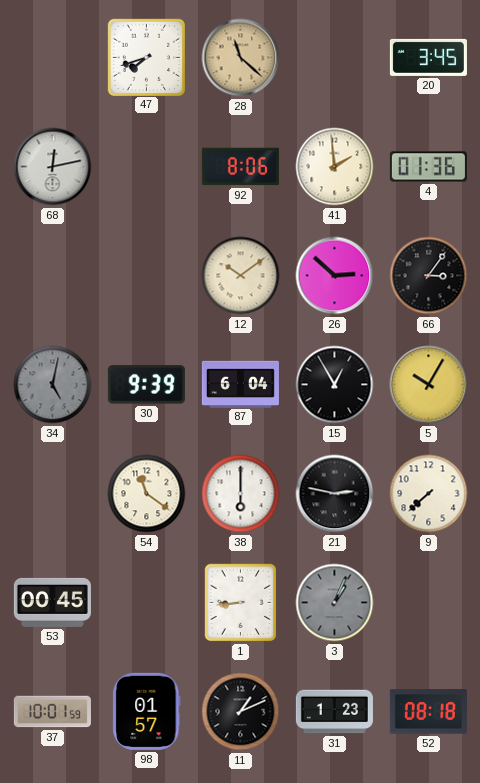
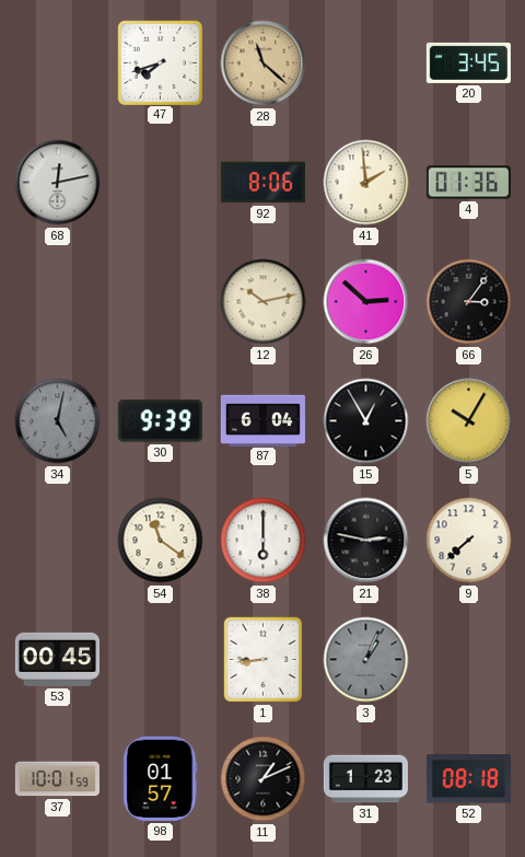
12: 10:09 -> 10:13
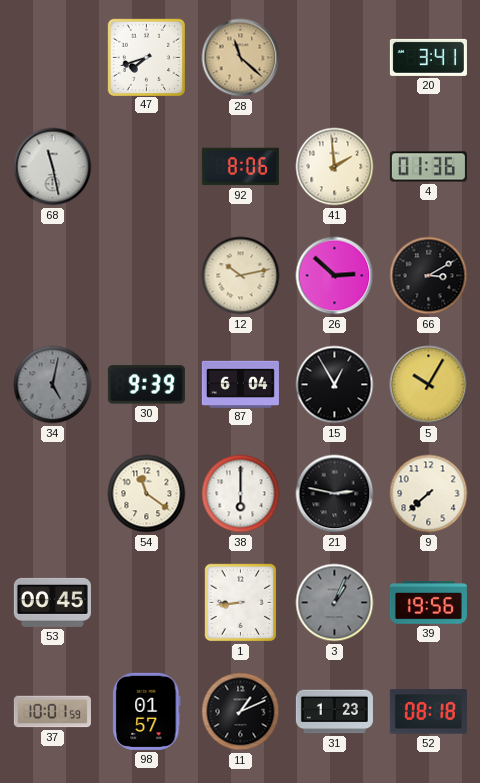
20: 3:45 -> 3:41
68: 12:13 -> 11:28
66: 3:06 -> 3:10
39: none -> 19:56
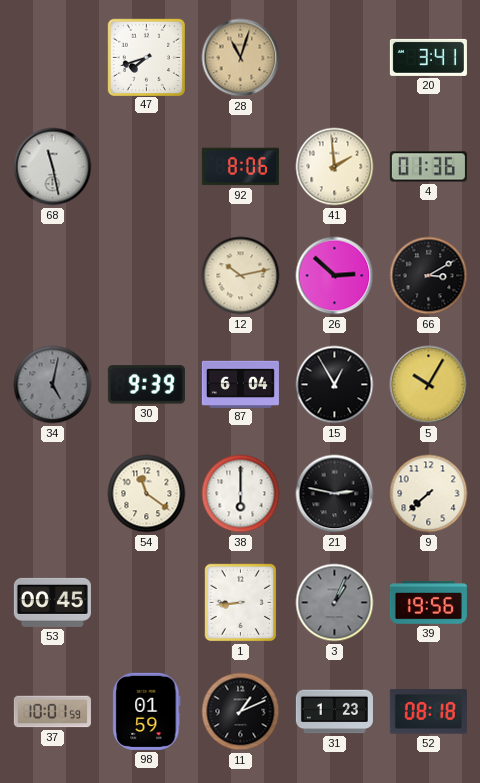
28: 11:22 -> 11:03
98: 01:57 -> 01:59
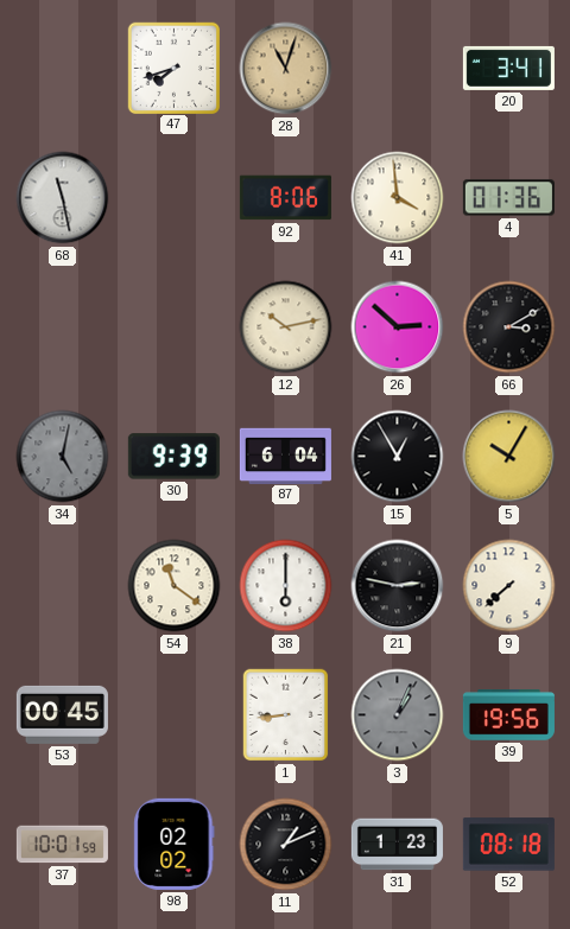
41: 1:59 -> 3:59
98: 01:59 -> 02:02
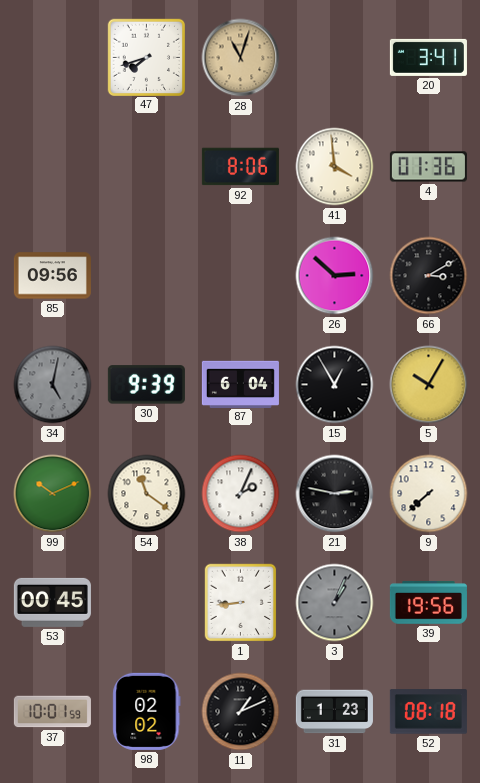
68: 11:28 -> none
85: none -> 09:56
12: 10:13 -> none
99: none -> 10:11
38: 6:00 -> 2:04
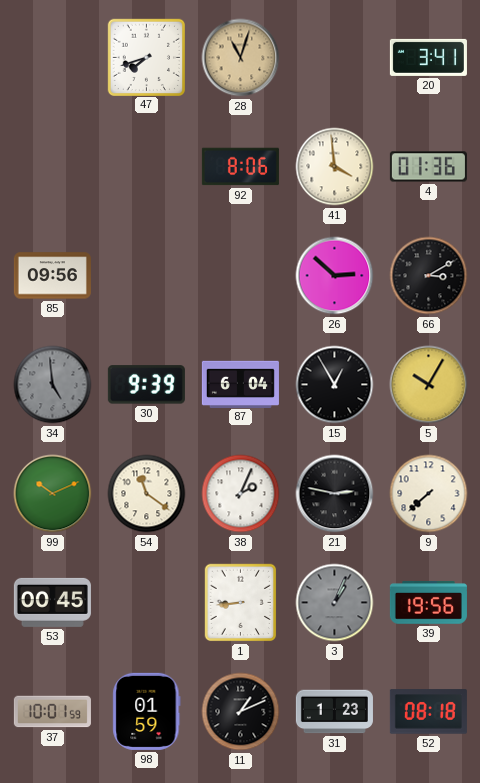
34: 5:02 -> 4:59
98: 02:02 -> 01:59
